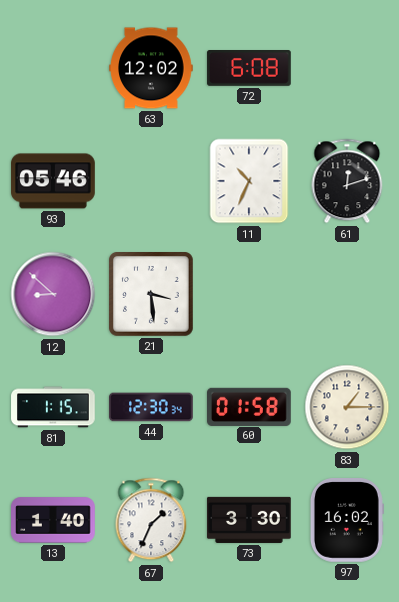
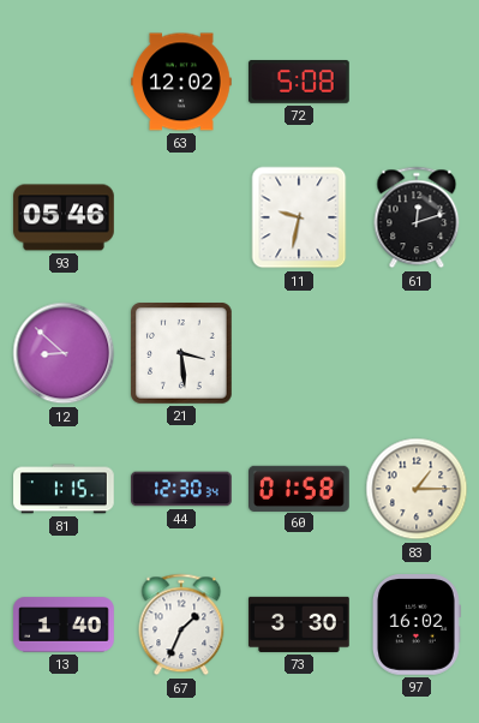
72: 6:08 -> 5:08
11: 10:34 -> 9:32
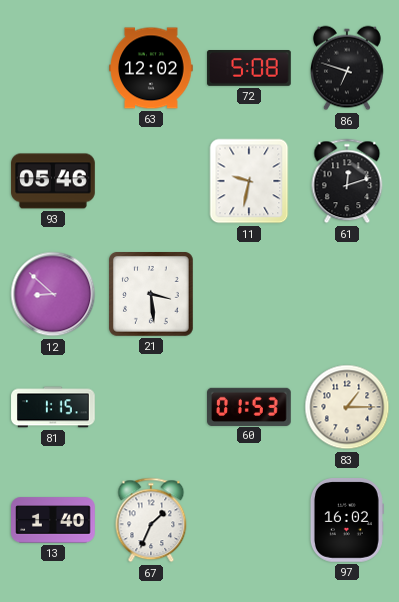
86: none -> 6:48
44: 12:30 -> none
60: 01:58 -> 01:53
73: 3:30 -> none
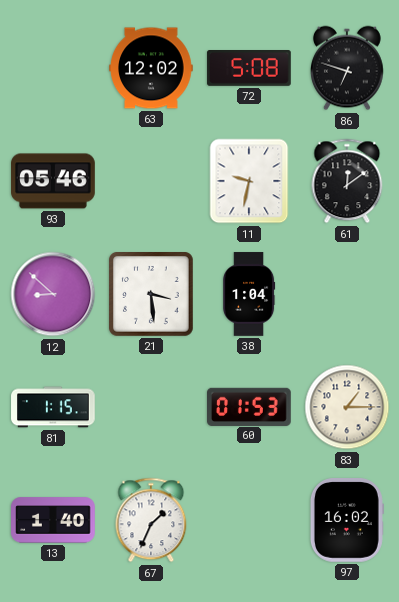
61: 12:12 -> 12:09
38: none -> 1:04
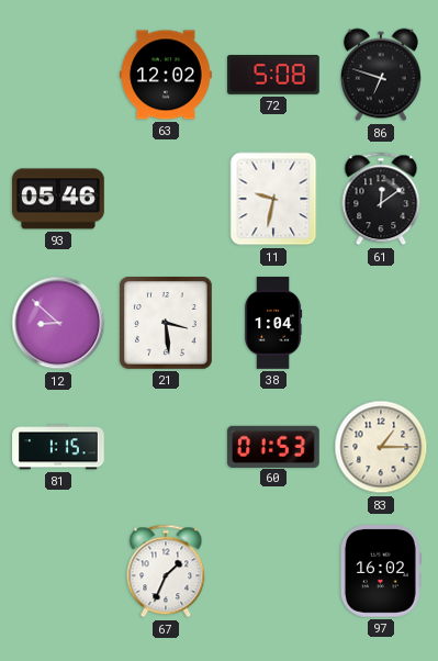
13: 1:40 -> none
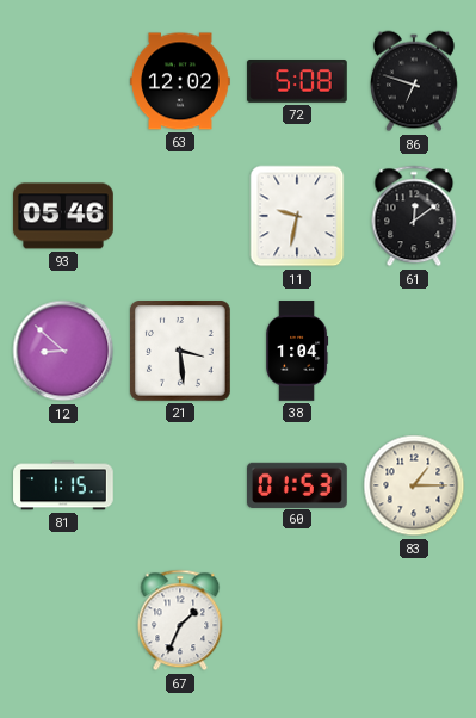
97: 16:02 -> none
